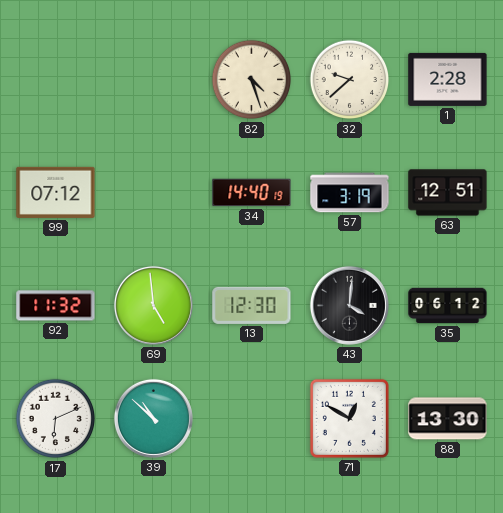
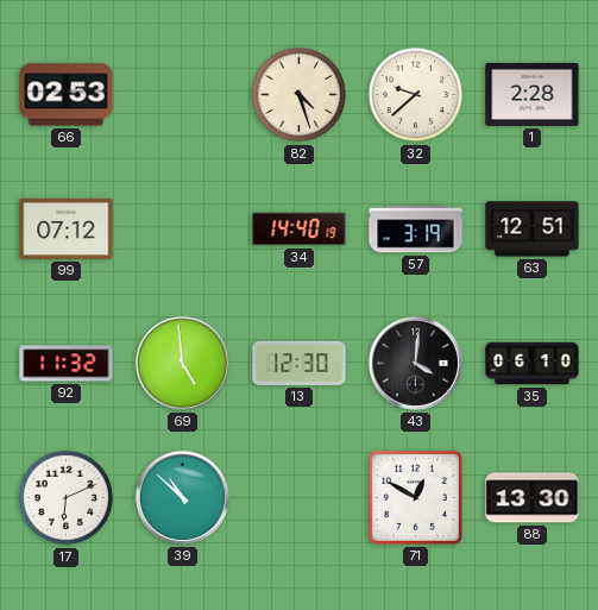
66: none -> 02:53
35: 06:12 -> 06:10
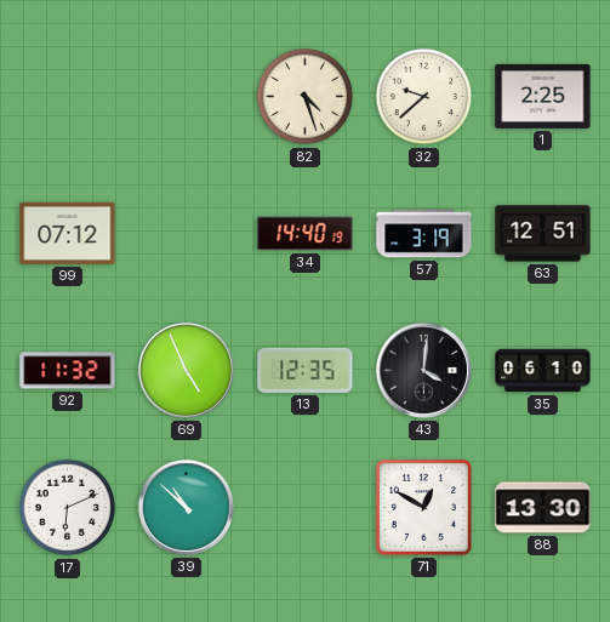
66: 02:53 -> none
1: 2:28 -> 2:25
69: 4:59 -> 4:56
13: 12:30 -> 12:35
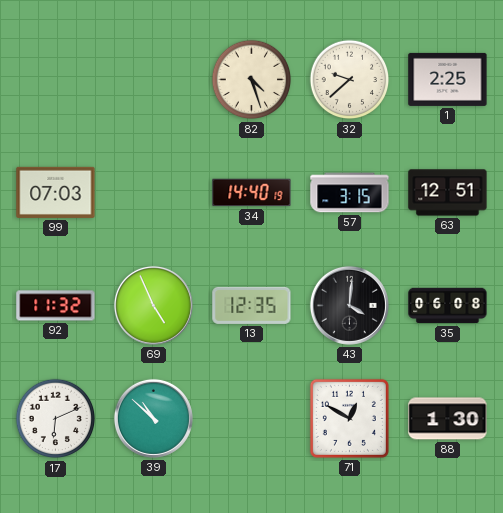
99: 07:12 -> 07:03
57: 3:19 -> 3:15
35: 06:10 -> 06:08
88: 13:30 -> 1:30
